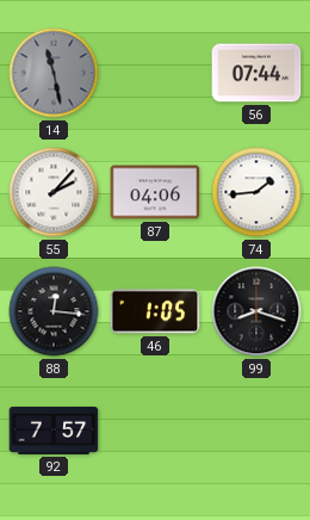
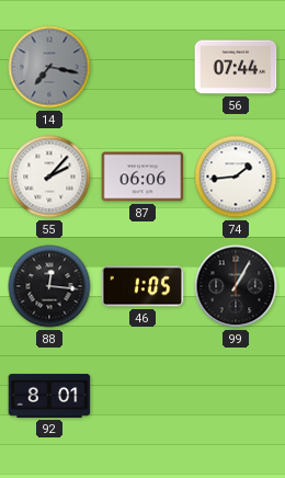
14: 11:28 -> 7:17
87: 04:06 -> 06:06
99: 8:18 -> 1:05
92: 7:57 -> 8:01
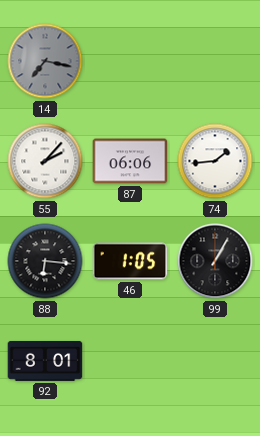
56: 07:44 -> none
88: 12:16 -> 6:16
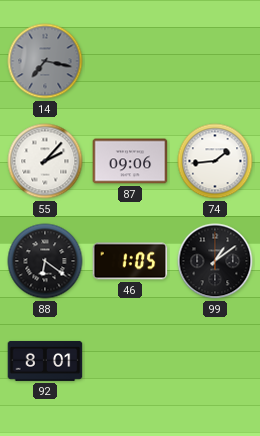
87: 06:06 -> 09:06
88: 6:16 -> 6:21
99: 1:05 -> 1:09
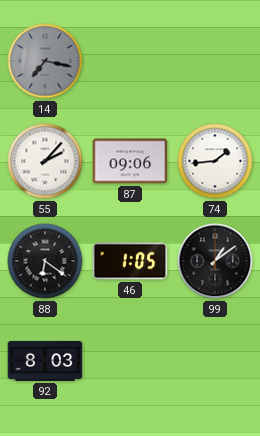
92: 8:01 -> 8:03
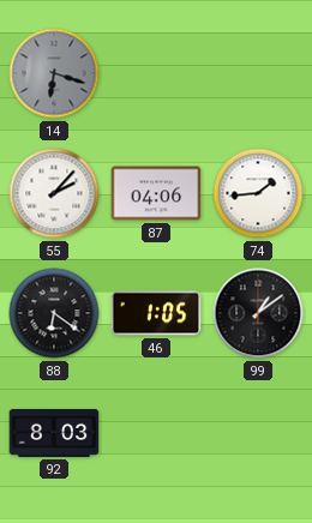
14: 7:17 -> 6:18
87: 09:06 -> 04:06
